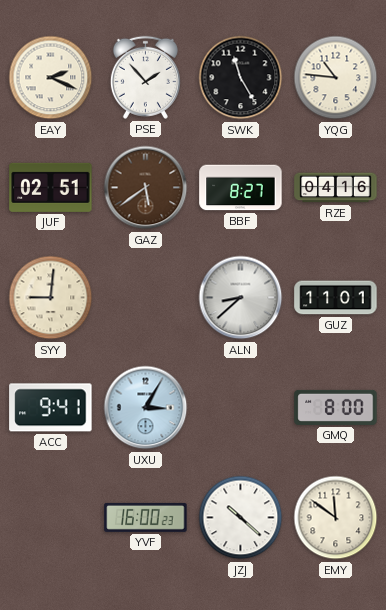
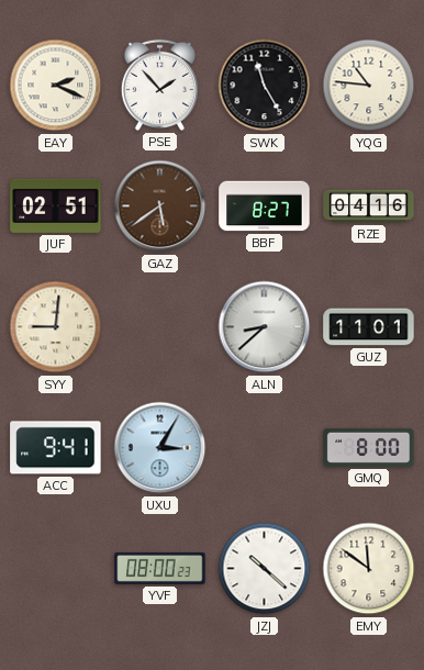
YVF: 16:00 -> 08:00
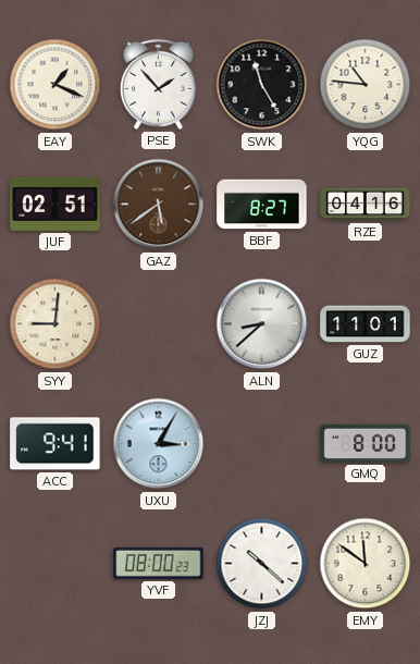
EAY: 2:19 -> 1:19
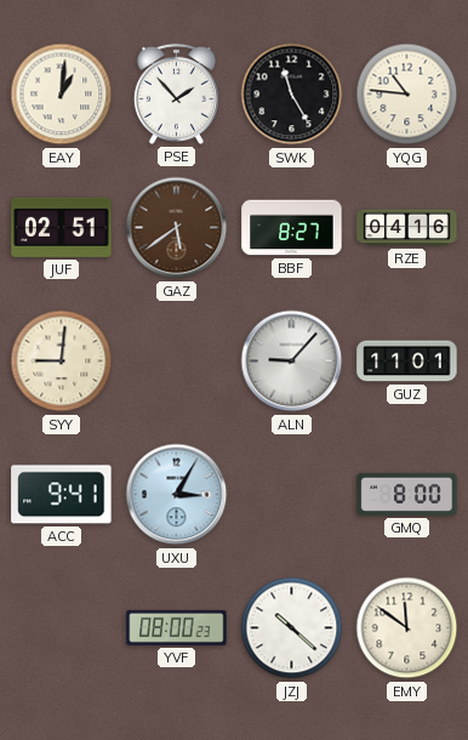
EAY: 1:19 -> 1:01
ALN: 8:38 -> 9:07
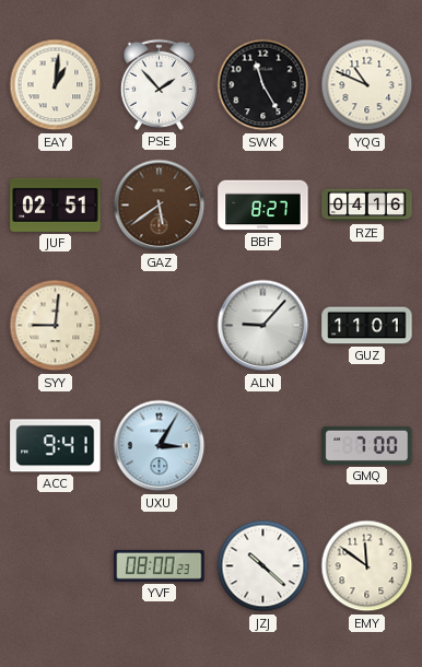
YQG: 10:46 -> 10:49
GMQ: 8:00 -> 7:00
